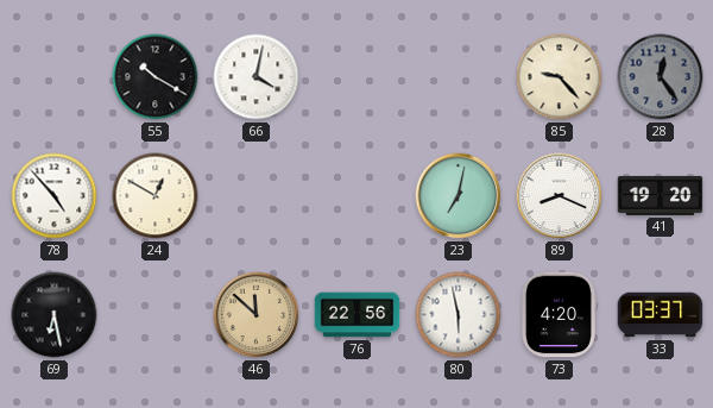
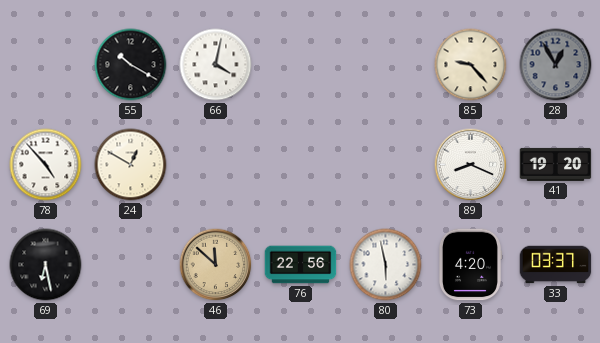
28: 12:24 -> 12:55
23: 7:02 -> none
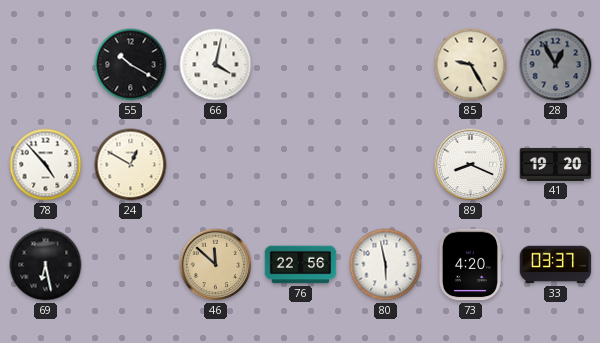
85: 9:23 -> 9:25
